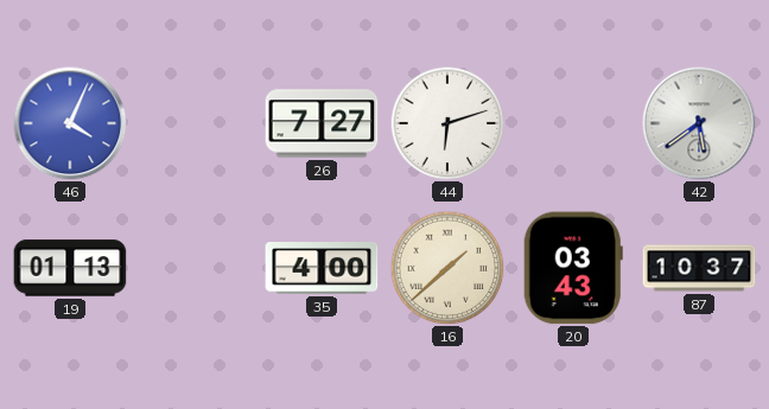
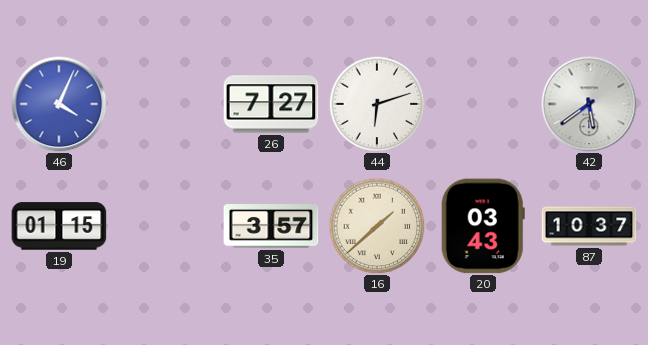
19: 01:13 -> 01:15
35: 4:00 -> 3:57
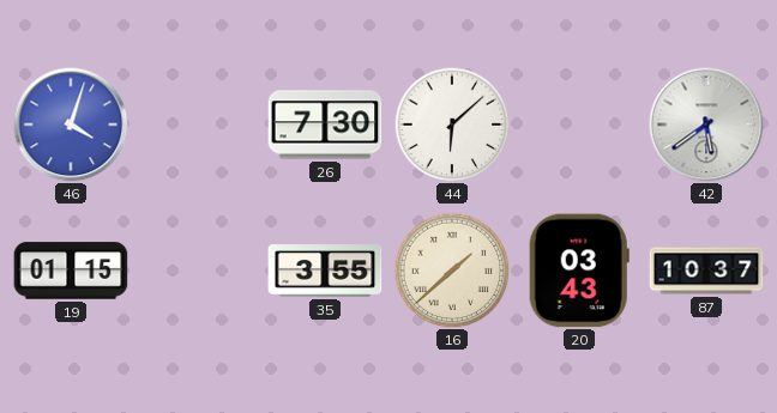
46: 4:04 -> 4:03
26: 7:27 -> 7:30
44: 6:12 -> 6:08
35: 3:57 -> 3:55
